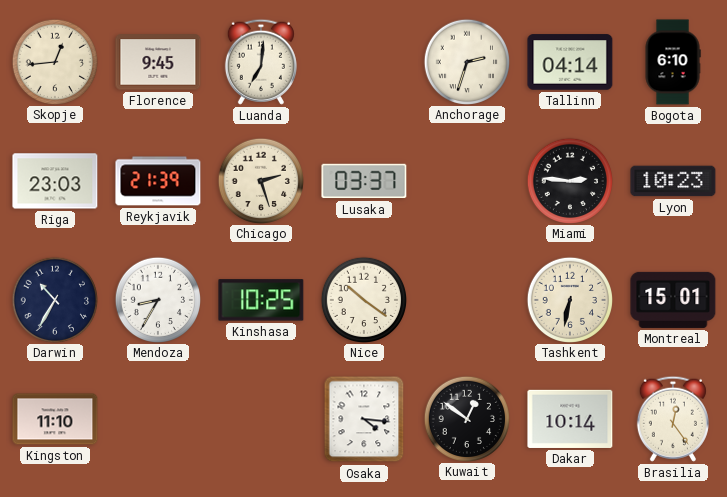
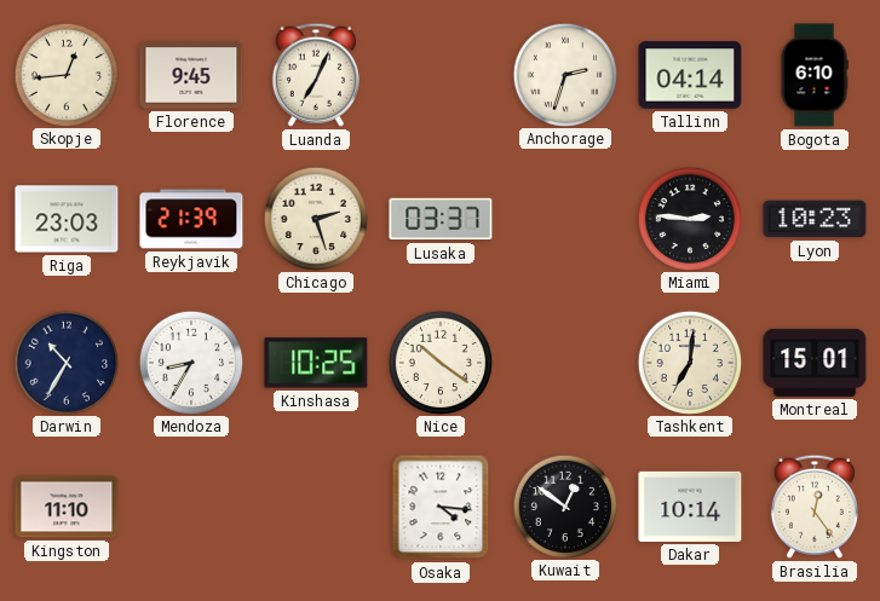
Luanda: 7:01 -> 7:04
Tashkent: 6:32 -> 7:01
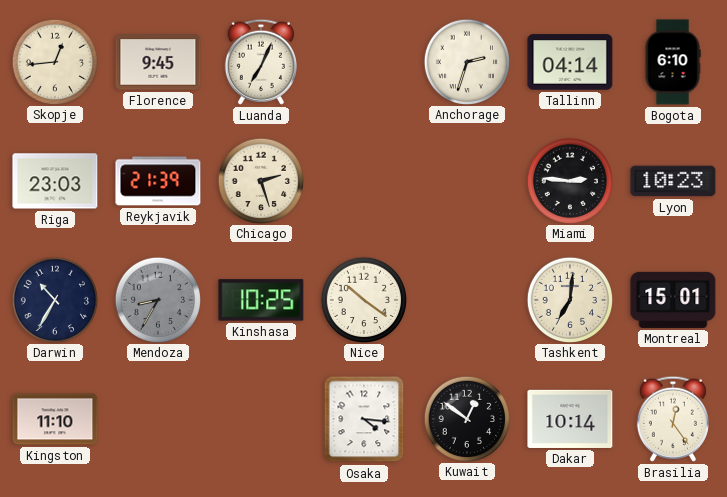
Lusaka: 03:37 -> none
Mendoza dial: white -> grey
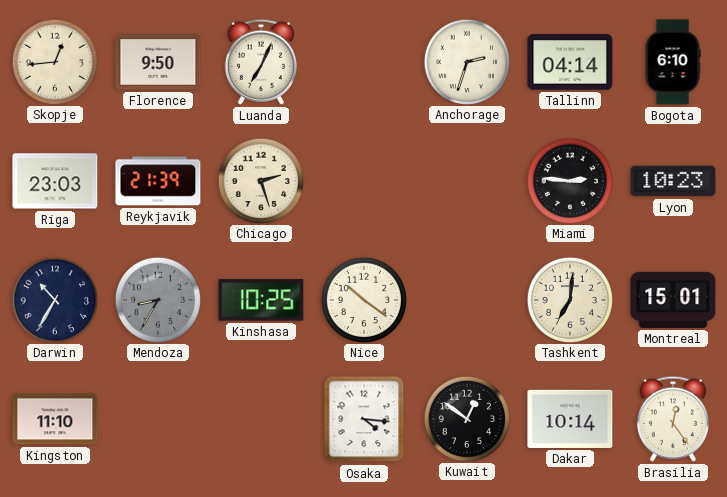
Florence: 9:45 -> 9:50
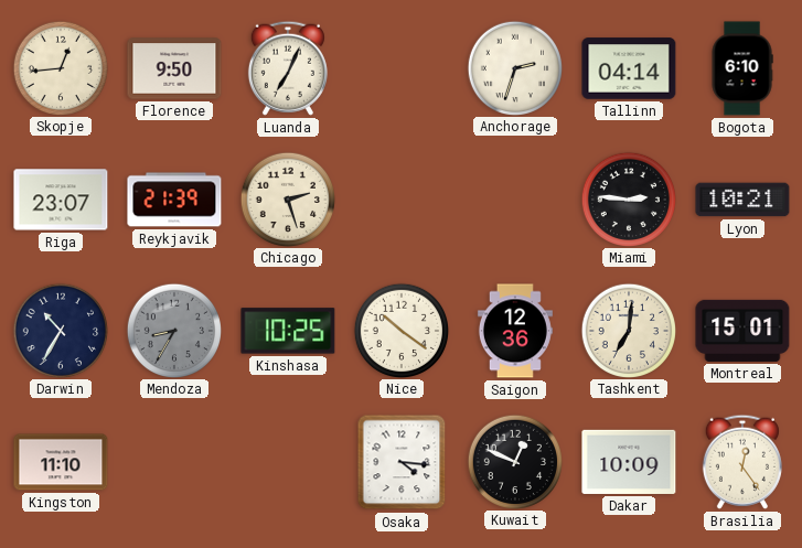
Riga: 23:03 -> 23:07
Lyon: 10:23 -> 10:21
Saigon: none -> 12:36
Kuwait: 12:51 -> 12:49
Dakar: 10:14 -> 10:09
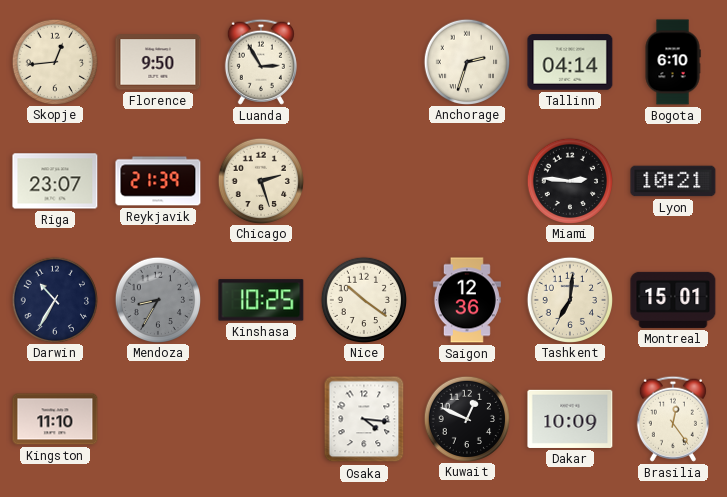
Luanda: 7:04 -> 2:55
